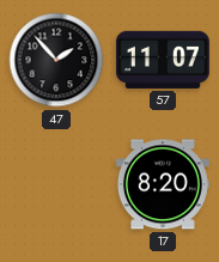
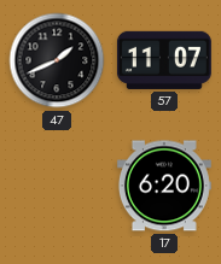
47: 1:53 -> 1:41
17: 8:20 -> 6:20
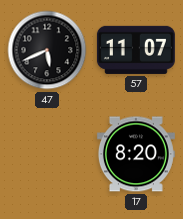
47: 1:41 -> 5:41
17: 6:20 -> 8:20
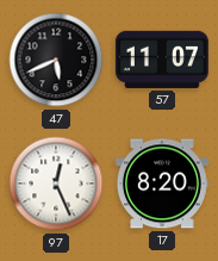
97: none -> 12:26
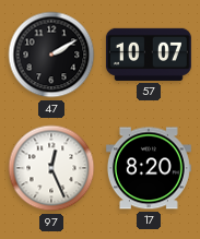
47: 5:41 -> 2:10
57: 11:07 -> 10:07
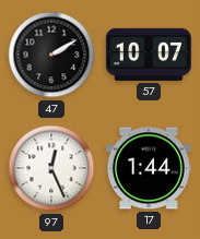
17: 8:20 -> 1:44
